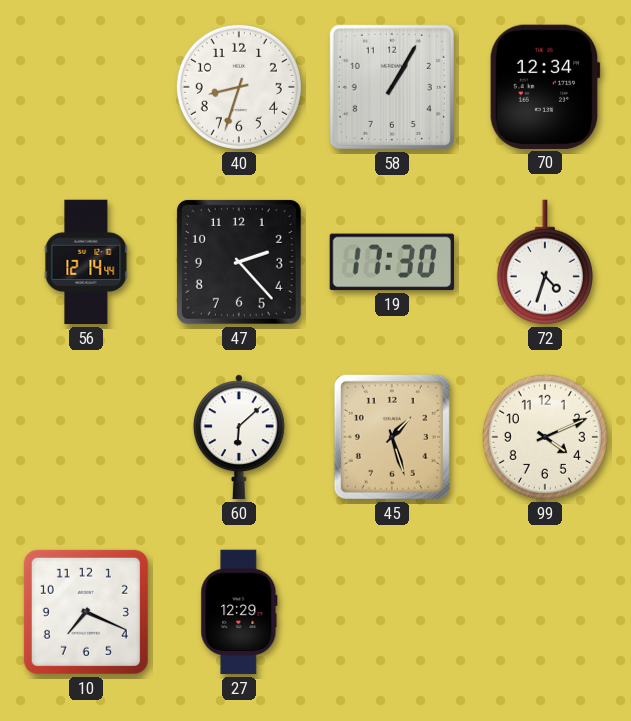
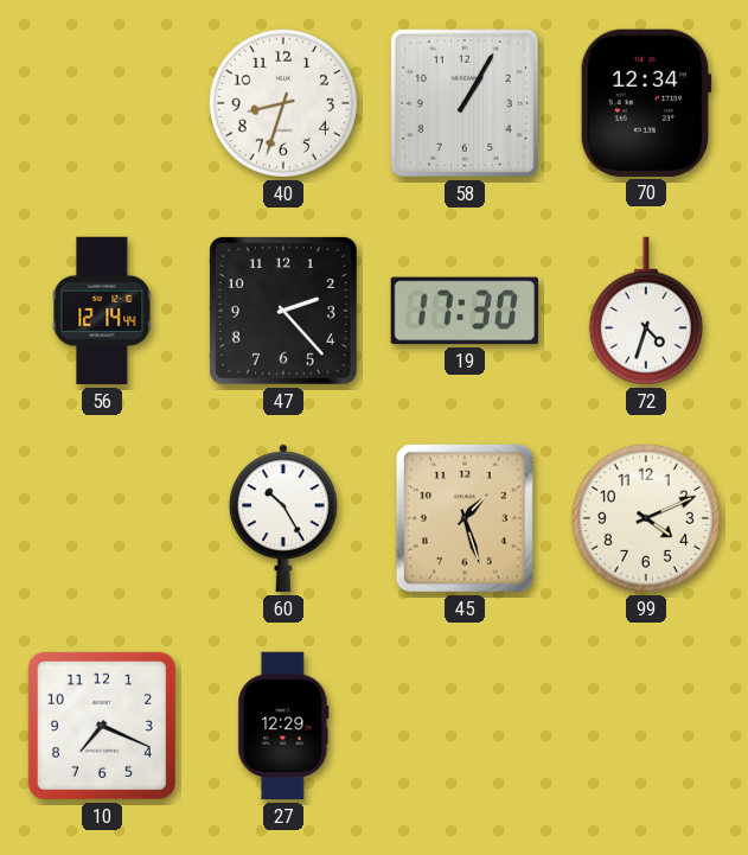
60: 6:08 -> 10:25
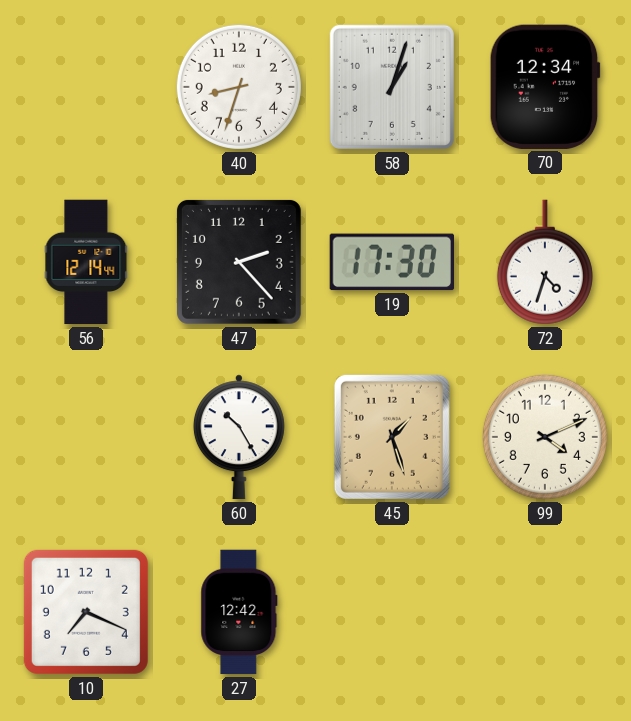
58: 1:05 -> 1:03
27: 12:29 -> 12:42
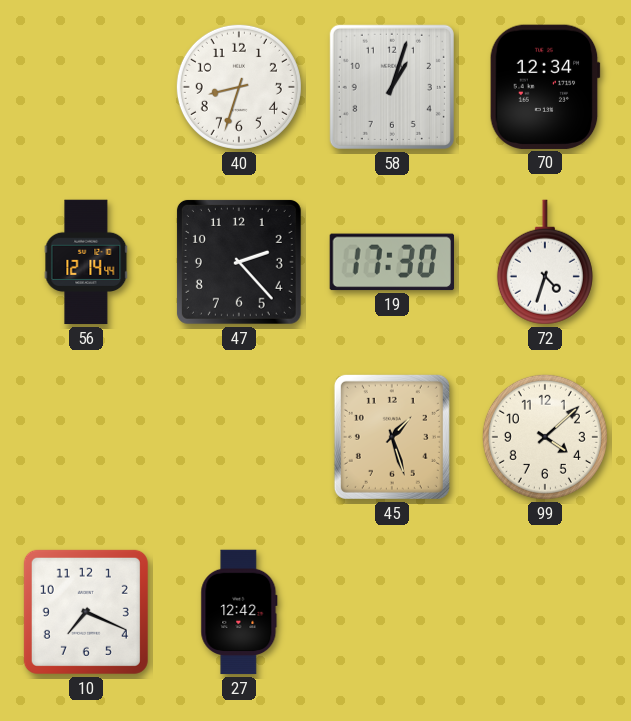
60: 10:25 -> none
99: 4:11 -> 4:08
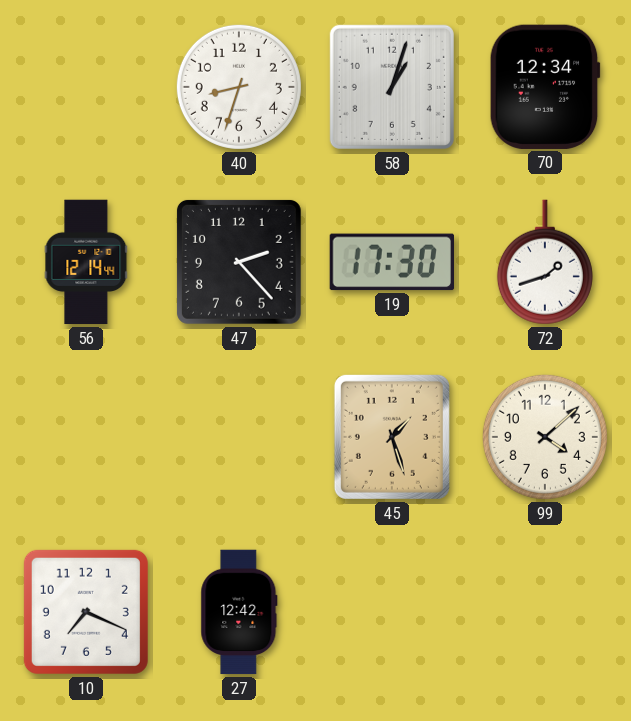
72: 4:33 -> 1:42
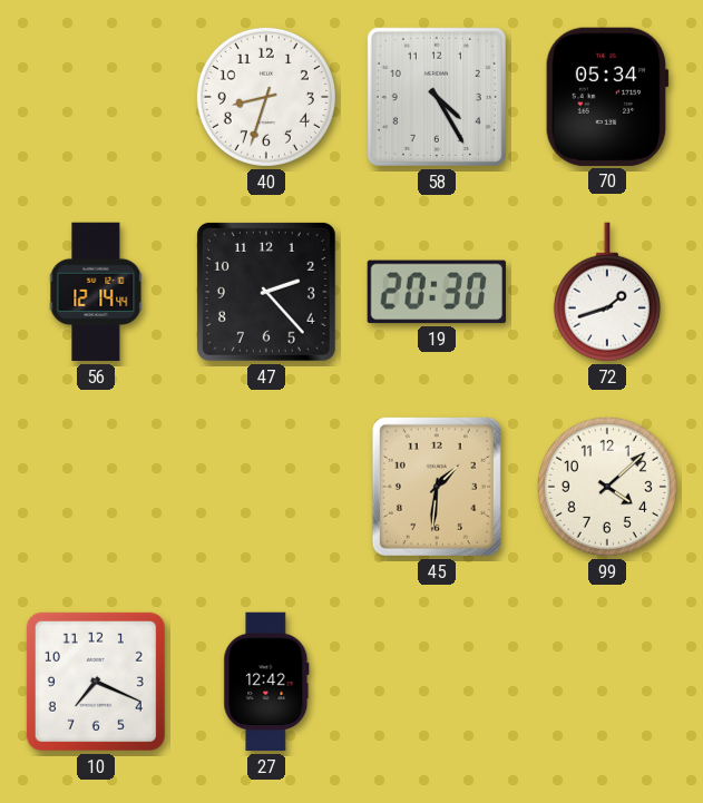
58: 1:03 -> 4:25
70: 12:34 -> 05:34
19: 17:30 -> 20:30
45: 1:27 -> 1:31
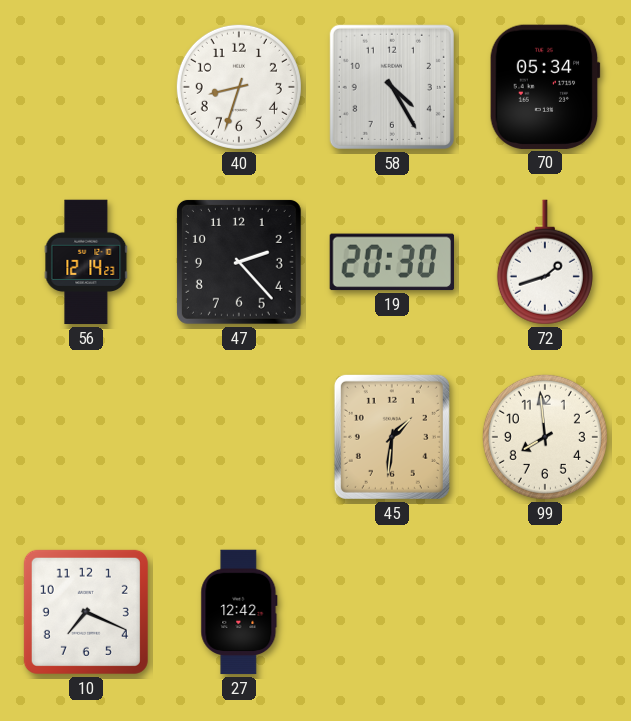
56: 12:14:44 -> 12:14:23
99: 4:08 -> 7:59
